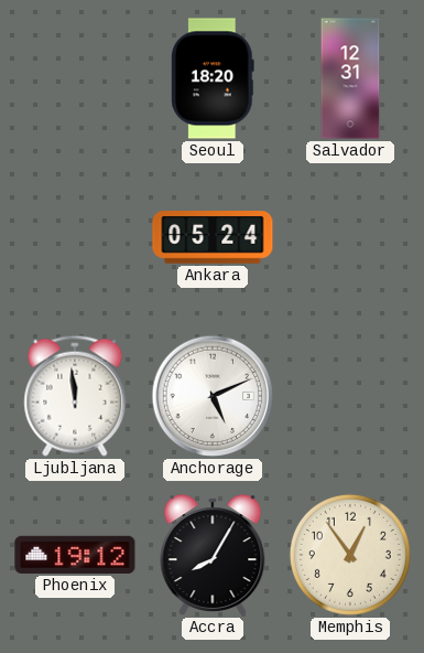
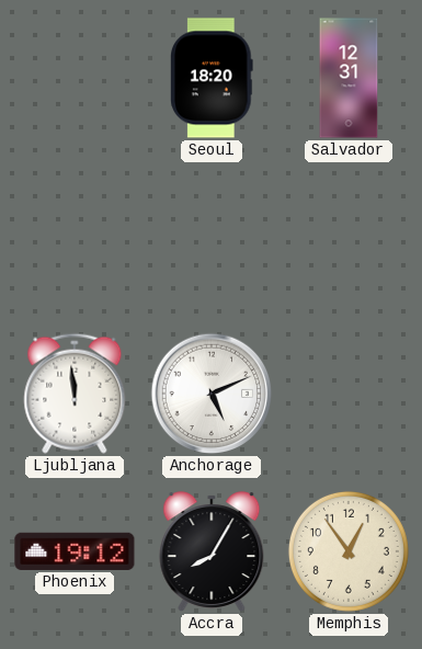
Ankara: 05:24 -> none
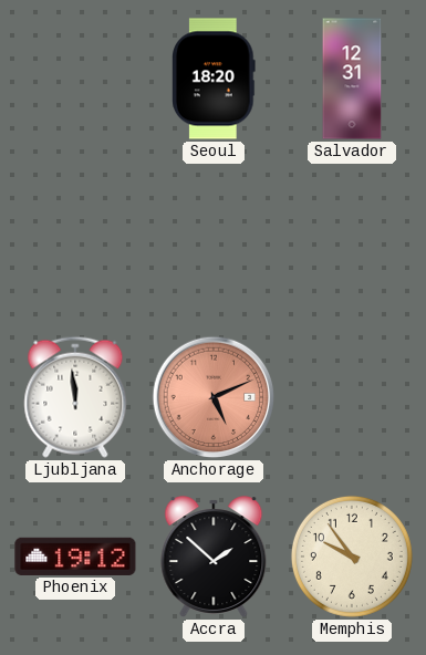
Anchorage dial: white -> salmon
Accra: 8:05 -> 1:52
Memphis: 12:54 -> 9:54
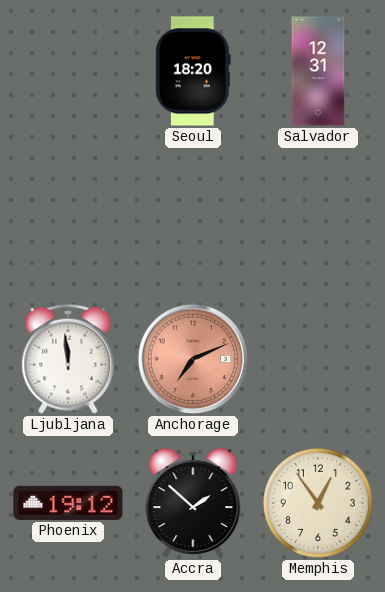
Anchorage: 5:11 -> 7:11
Memphis: 9:54 -> 12:54
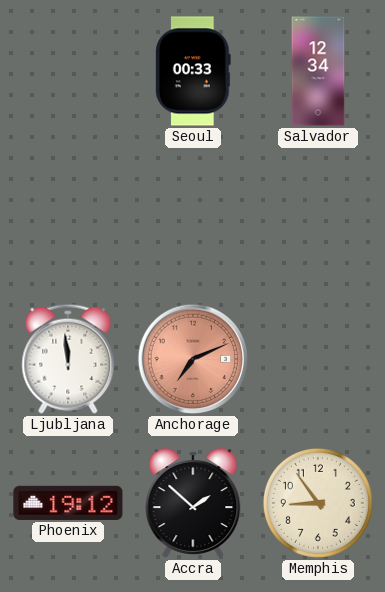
Seoul: 18:20 -> 00:33
Salvador: 12:31 -> 12:34
Memphis: 12:54 -> 8:54
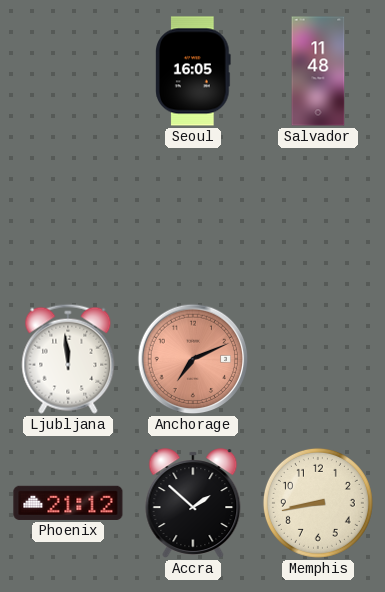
Seoul: 00:33 -> 16:05
Salvador: 12:34 -> 11:48
Phoenix: 19:12 -> 21:12
Memphis: 8:54 -> 8:43
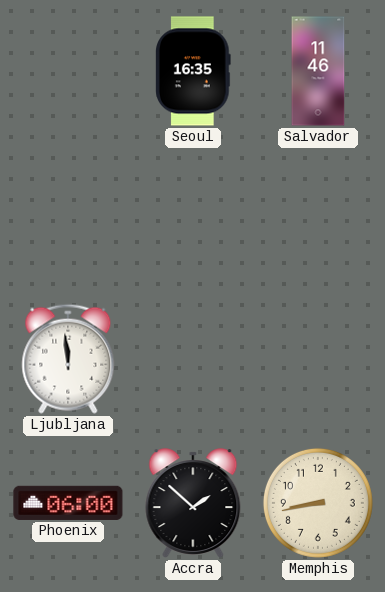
Seoul: 16:05 -> 16:35
Salvador: 11:48 -> 11:46
Anchorage: 7:11 -> none
Phoenix: 21:12 -> 06:00
